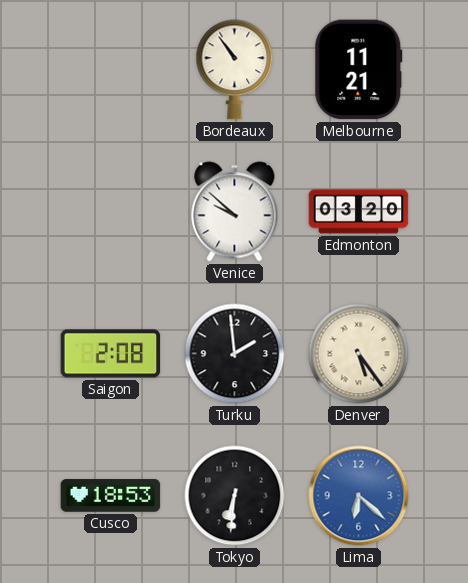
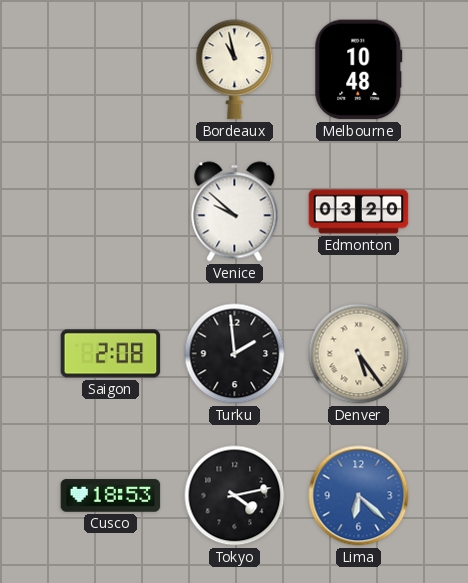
Bordeaux: 10:54 -> 10:58
Melbourne: 11:21 -> 10:48
Tokyo: 6:31 -> 4:13
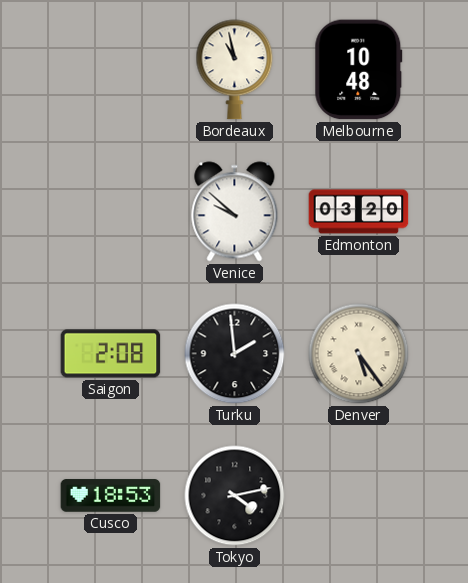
Lima: 6:22 -> none
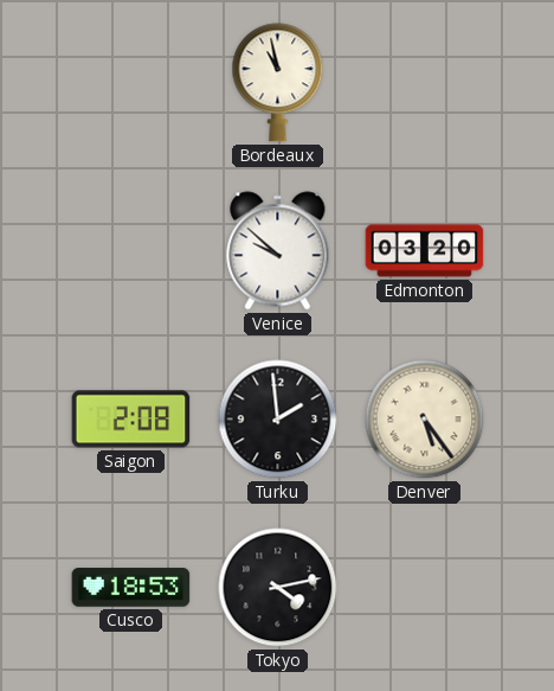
Melbourne: 10:48 -> none
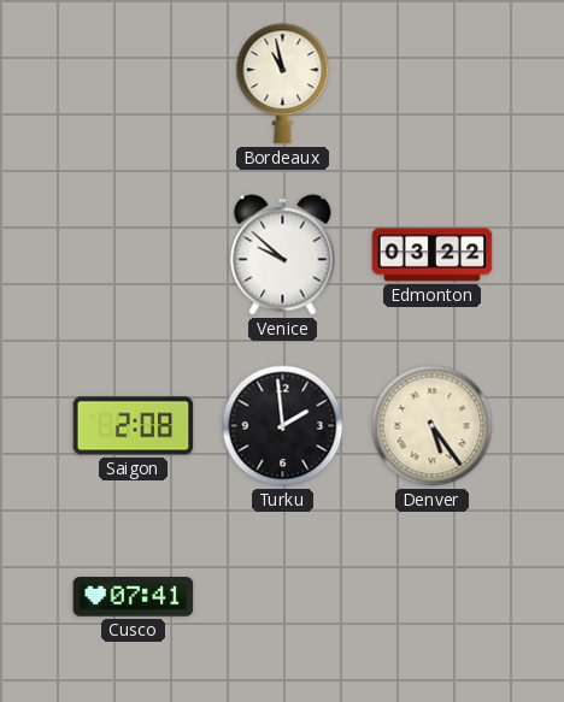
Edmonton: 03:20 -> 03:22
Cusco: 18:53 -> 07:41
Tokyo: 4:13 -> none
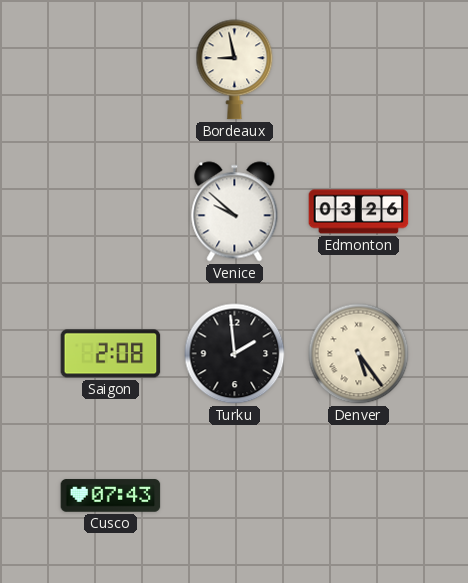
Bordeaux: 10:58 -> 8:58
Edmonton: 03:22 -> 03:26
Cusco: 07:41 -> 07:43
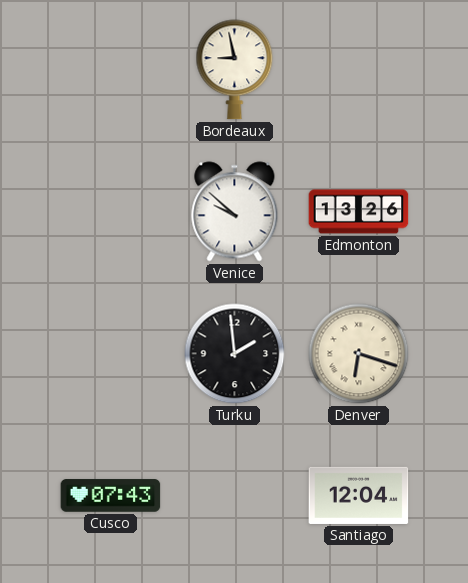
Edmonton: 03:26 -> 13:26
Saigon: 2:08 -> none
Denver: 5:24 -> 6:18
Santiago: none -> 12:04
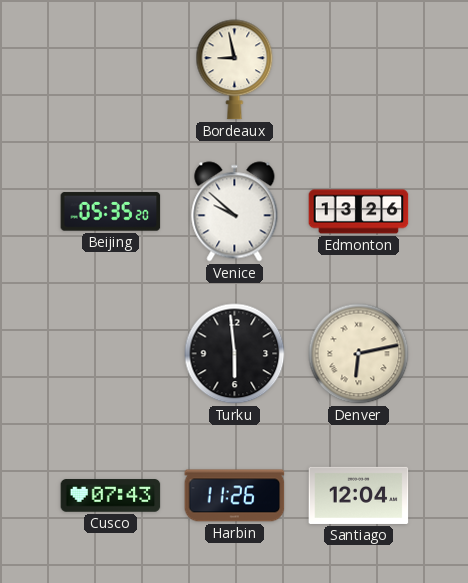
Beijing: none -> 05:35
Turku: 1:59 -> 5:59
Denver: 6:18 -> 6:13
Harbin: none -> 11:26
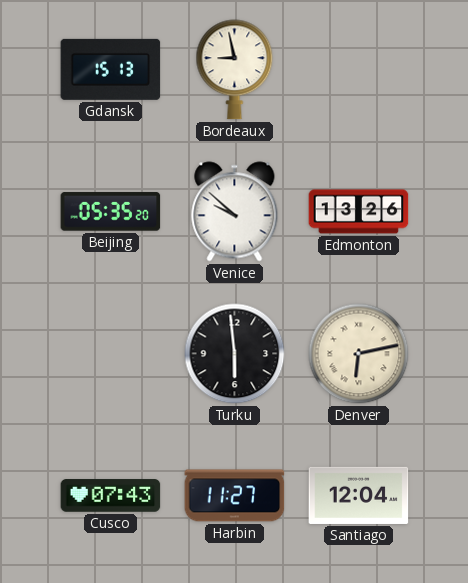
Gdansk: none -> 15:13
Harbin: 11:26 -> 11:27
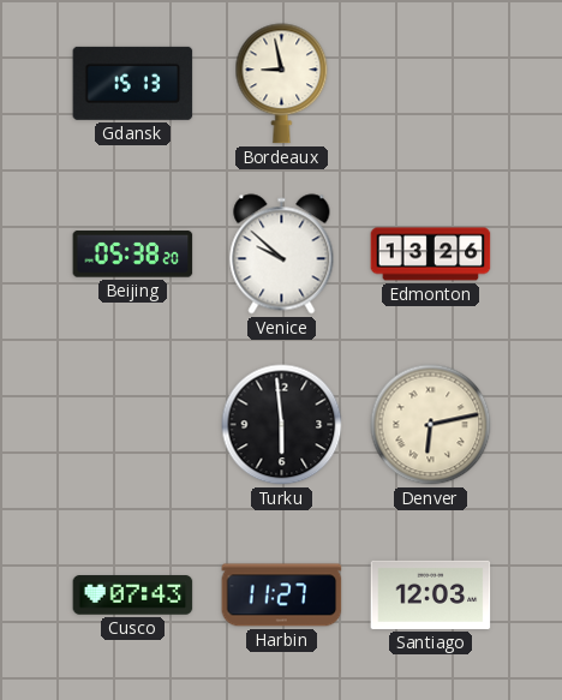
Beijing: 05:35 -> 05:38
Santiago: 12:04 -> 12:03
